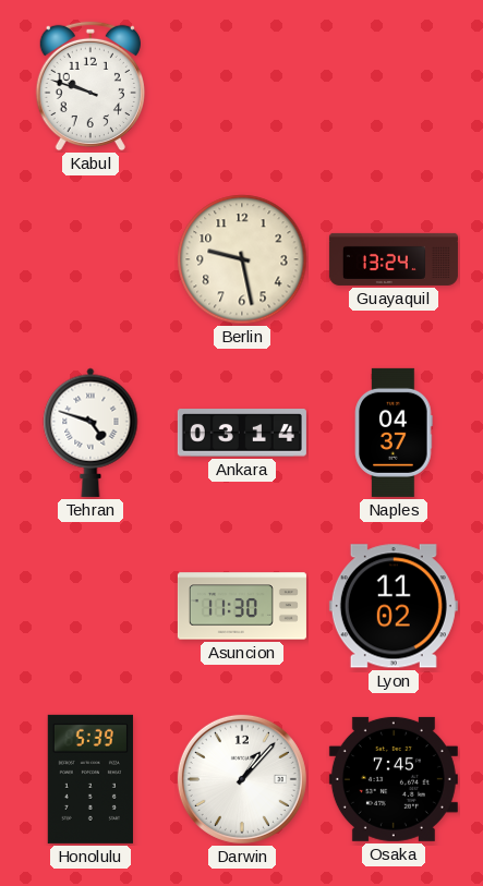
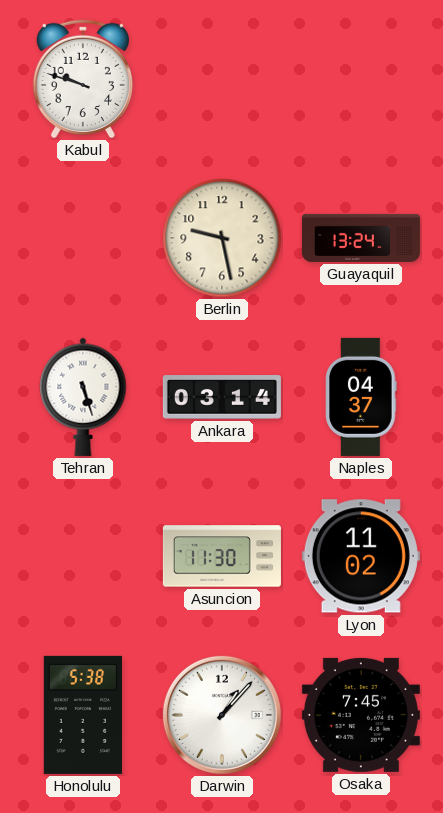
Tehran: 4:48 -> 5:27
Honolulu: 5:39 -> 5:38
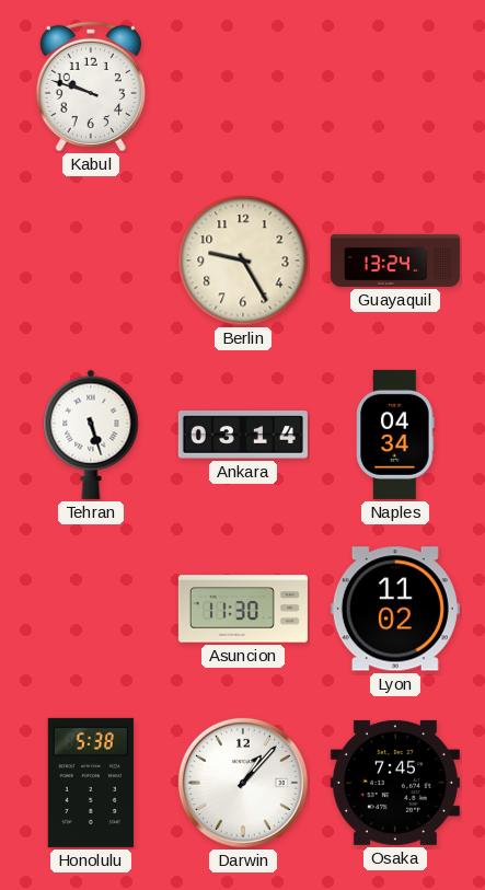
Berlin: 9:28 -> 9:25
Naples: 04:37 -> 04:34
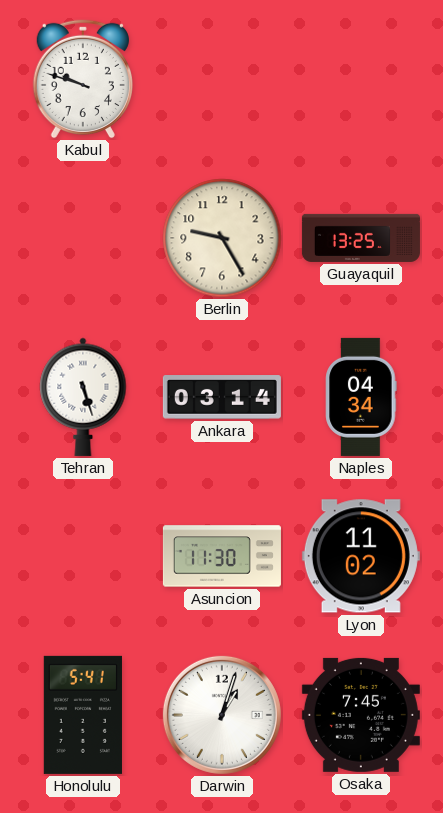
Guayaquil: 13:24 -> 13:25
Honolulu: 5:38 -> 5:41
Darwin: 1:07 -> 1:03
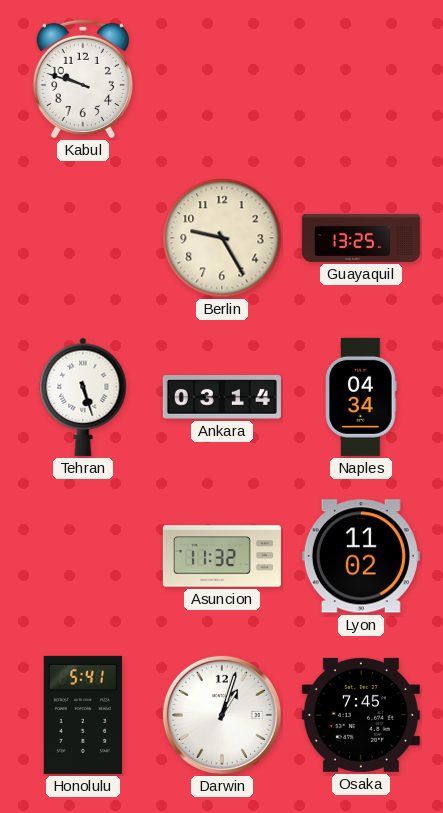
Asuncion: 11:30 -> 11:32
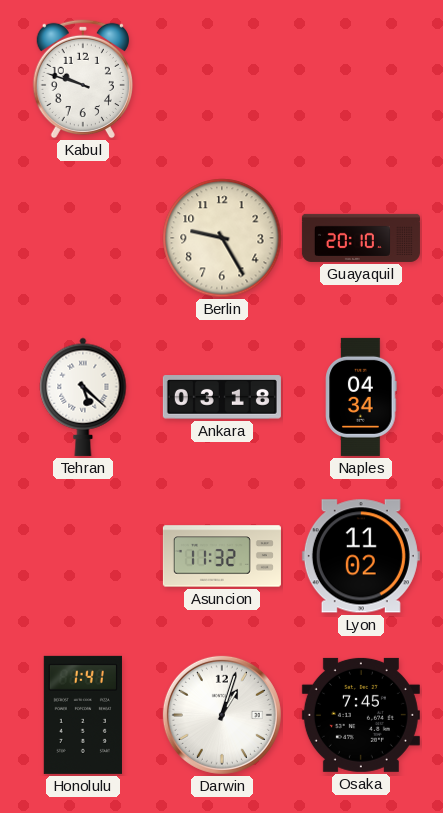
Guayaquil: 13:25 -> 20:10
Tehran: 5:27 -> 5:22
Ankara: 03:14 -> 03:18
Honolulu: 5:41 -> 1:41
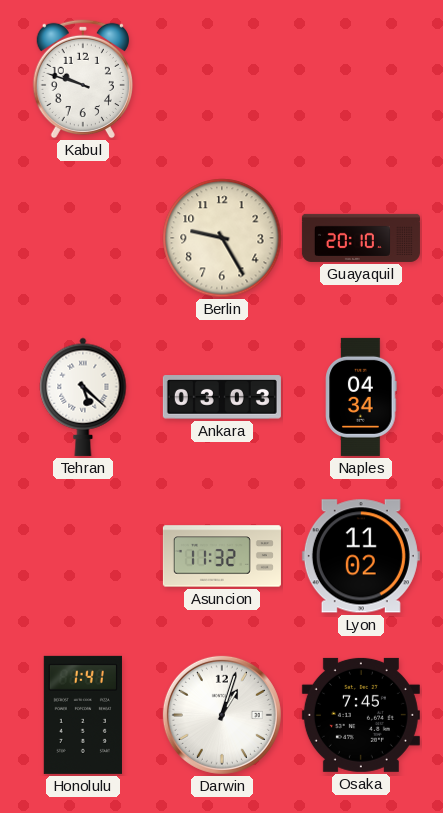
Ankara: 03:18 -> 03:03
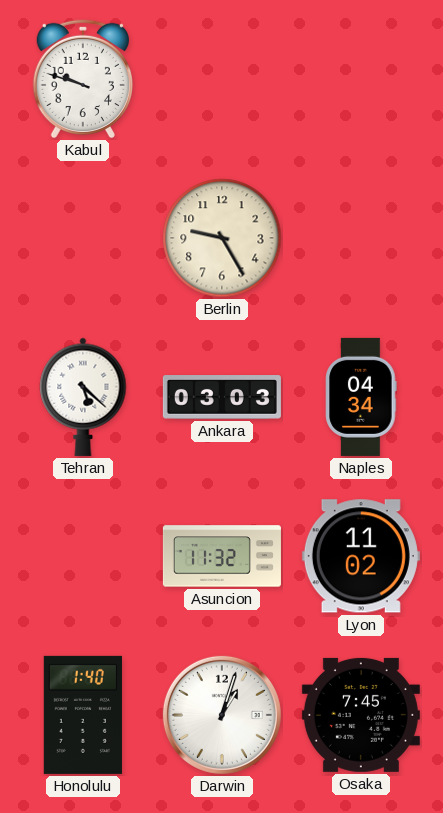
Guayaquil: 20:10 -> none
Honolulu: 1:41 -> 1:40
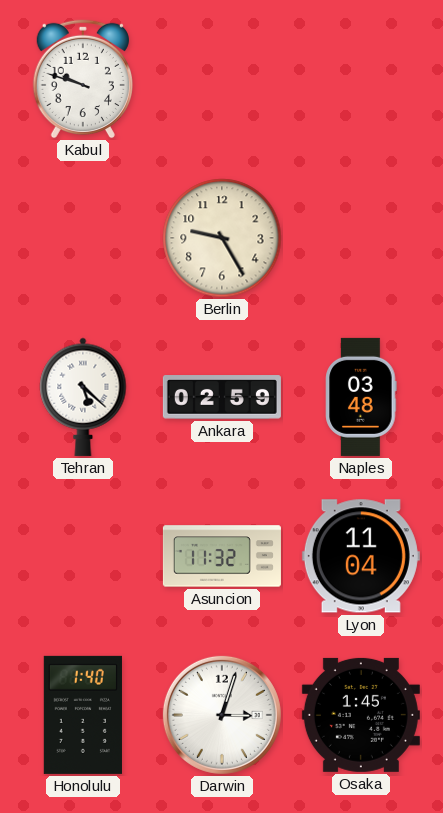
Ankara: 03:03 -> 02:59
Naples: 04:34 -> 03:48
Lyon: 11:02 -> 11:04
Darwin: 1:03 -> 3:03
Osaka: 7:45 -> 1:45
